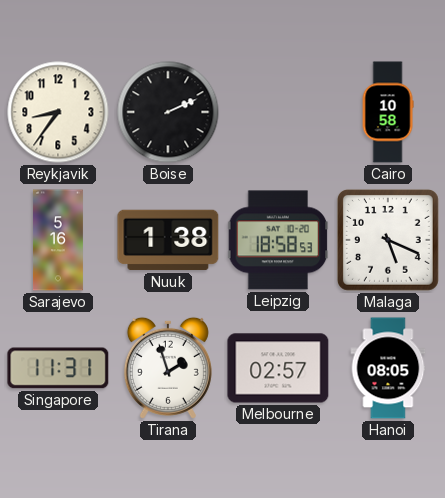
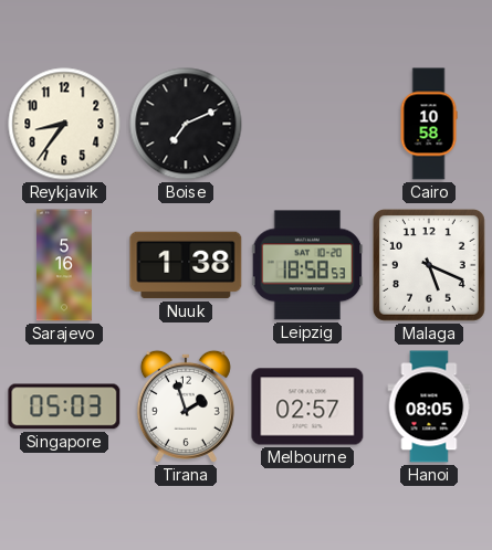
Boise: 2:11 -> 7:11
Singapore: 11:31 -> 05:03
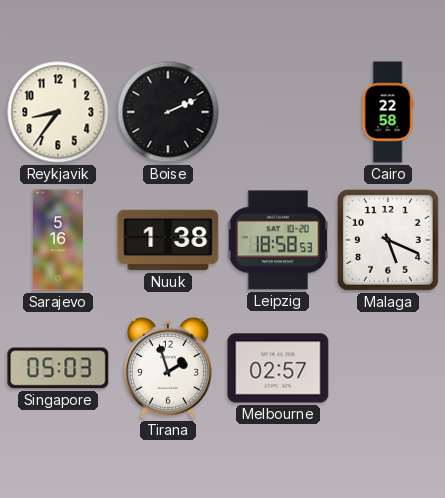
Boise: 7:11 -> 2:11
Cairo: 10:58 -> 22:58
Hanoi: 08:05 -> none
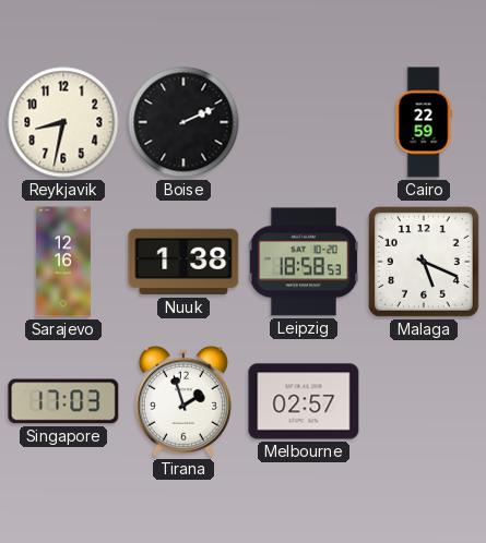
Reykjavik: 8:36 -> 8:32
Cairo: 22:58 -> 22:59
Sarajevo: 5:16 -> 12:16
Singapore: 05:03 -> 17:03
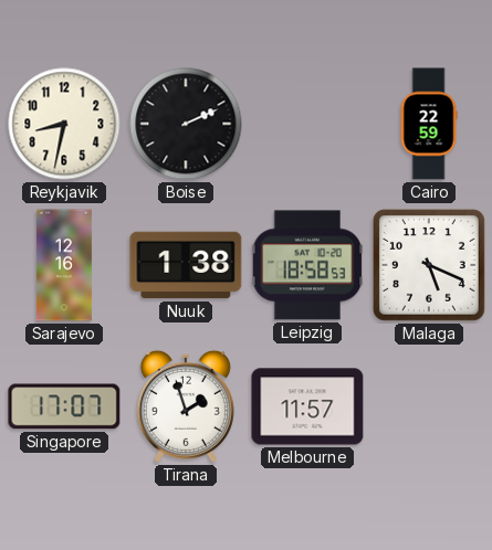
Singapore: 17:03 -> 17:07
Melbourne: 02:57 -> 11:57
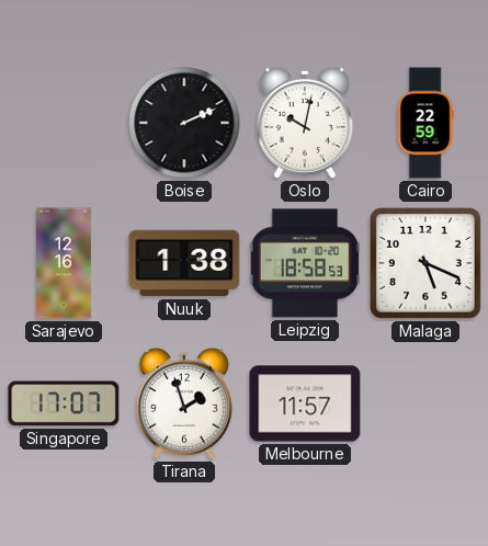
Reykjavik: 8:32 -> none
Oslo: none -> 10:02
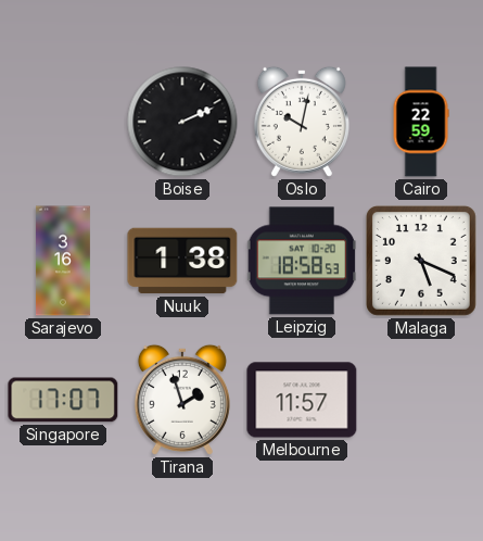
Sarajevo: 12:16 -> 3:16
